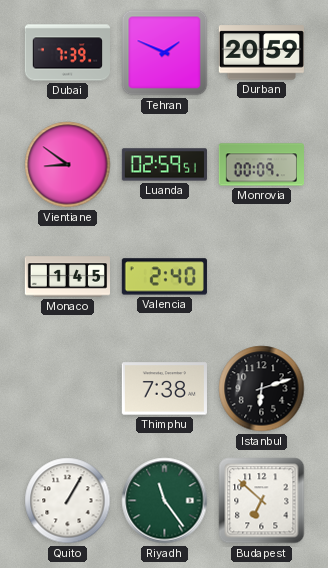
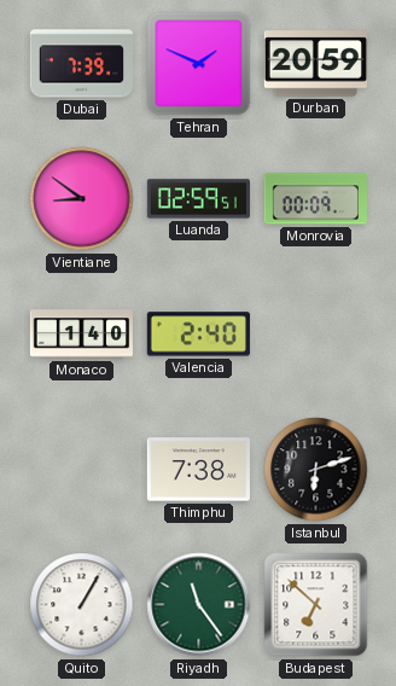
Monaco: 1:45 -> 1:40
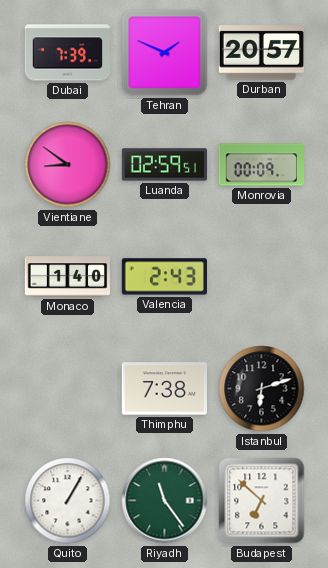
Durban: 20:59 -> 20:57
Valencia: 2:40 -> 2:43
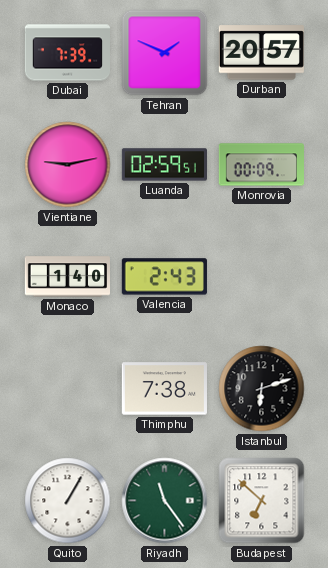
Vientiane: 8:51 -> 9:13
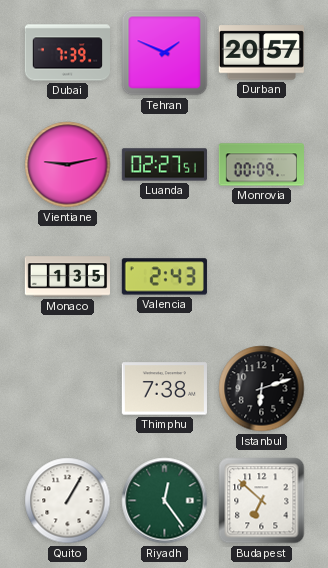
Luanda: 02:59 -> 02:27
Monaco: 1:40 -> 1:35
Riyadh: 11:24 -> 12:24
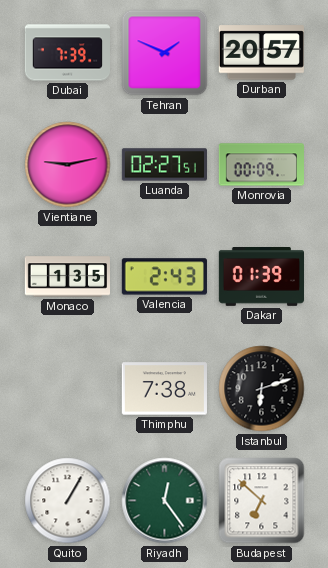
Dakar: none -> 01:39
